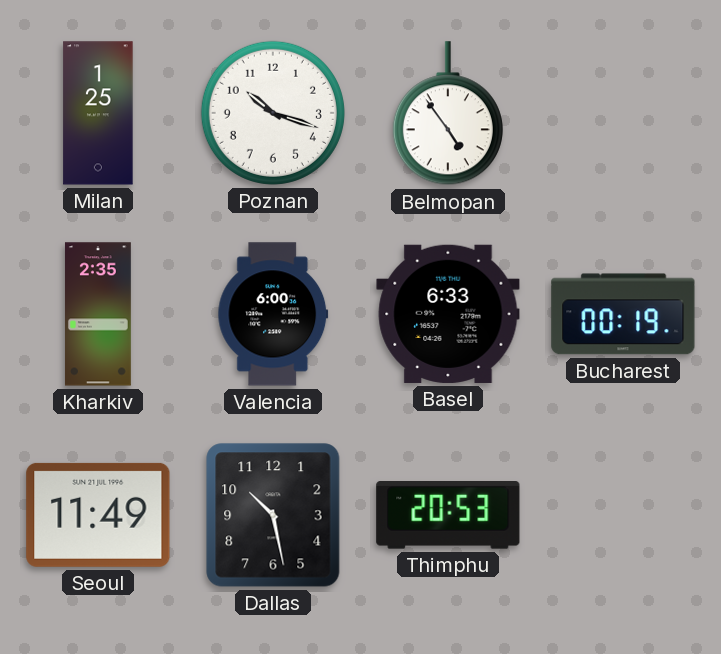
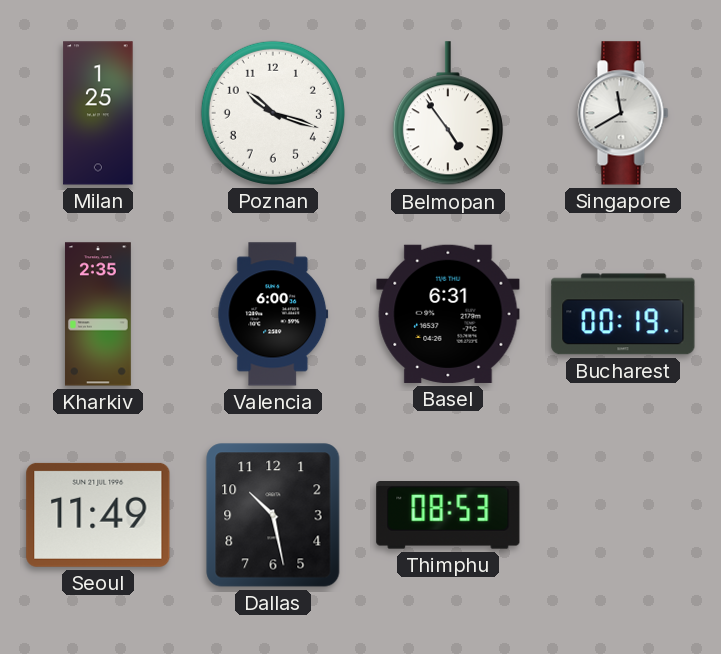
Singapore: none -> 11:40
Basel: 6:33 -> 6:31
Thimphu: 20:53 -> 08:53
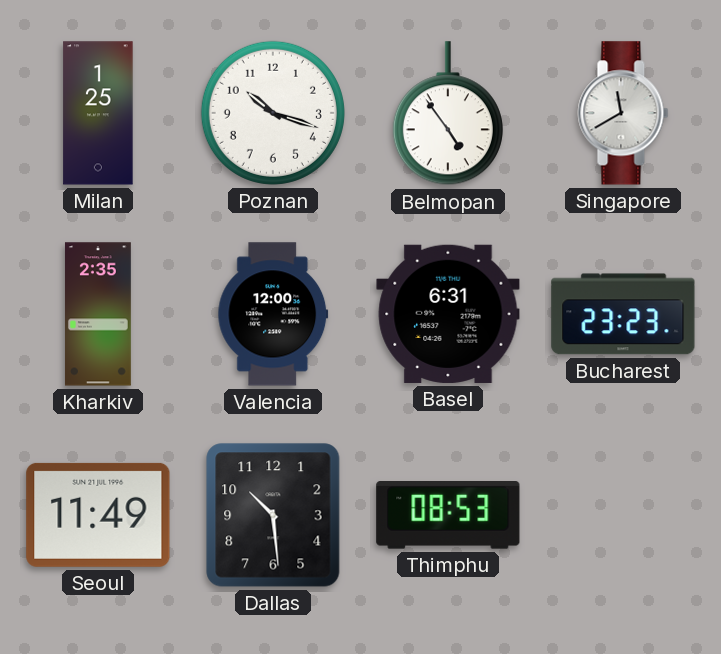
Valencia: 6:00 -> 12:00
Bucharest: 00:19 -> 23:23
Dallas: 10:28 -> 10:29
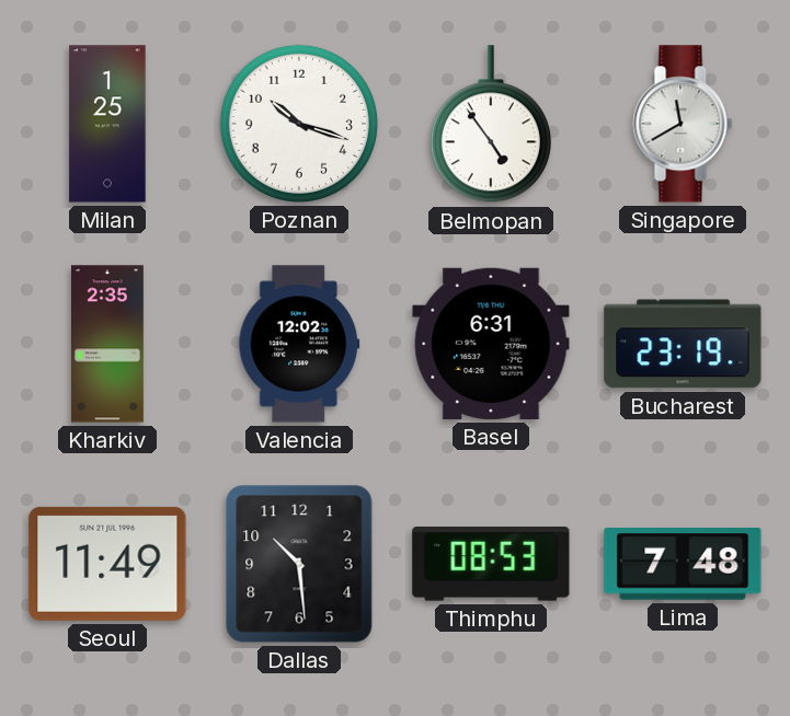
Valencia: 12:00 -> 12:02
Bucharest: 23:23 -> 23:19
Lima: none -> 7:48
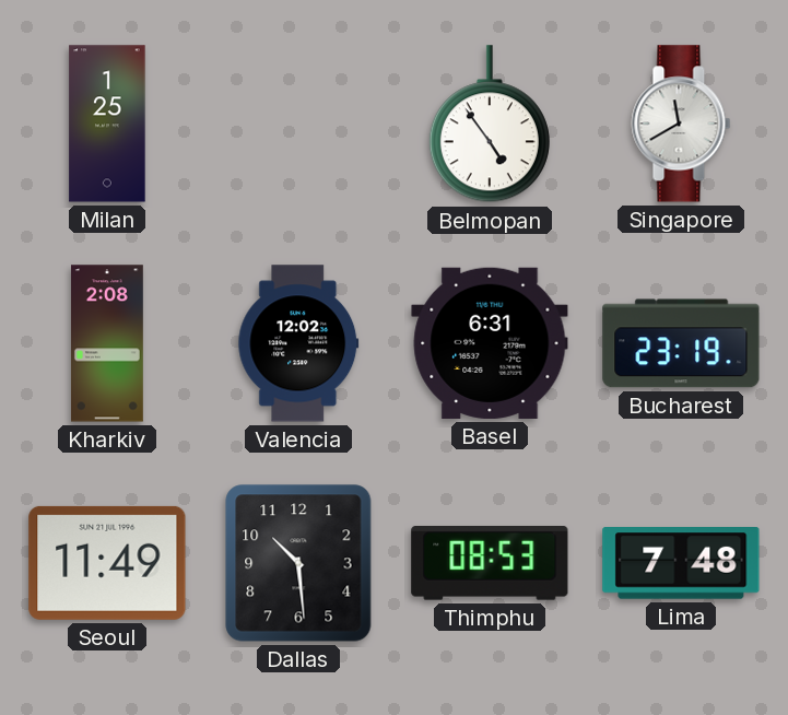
Poznan: 10:18 -> none
Kharkiv: 2:35 -> 2:08
